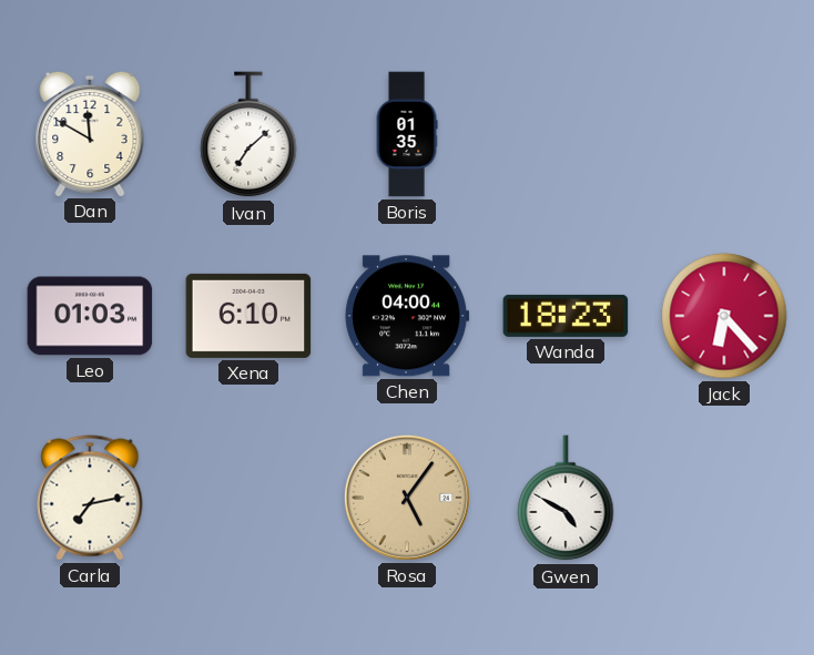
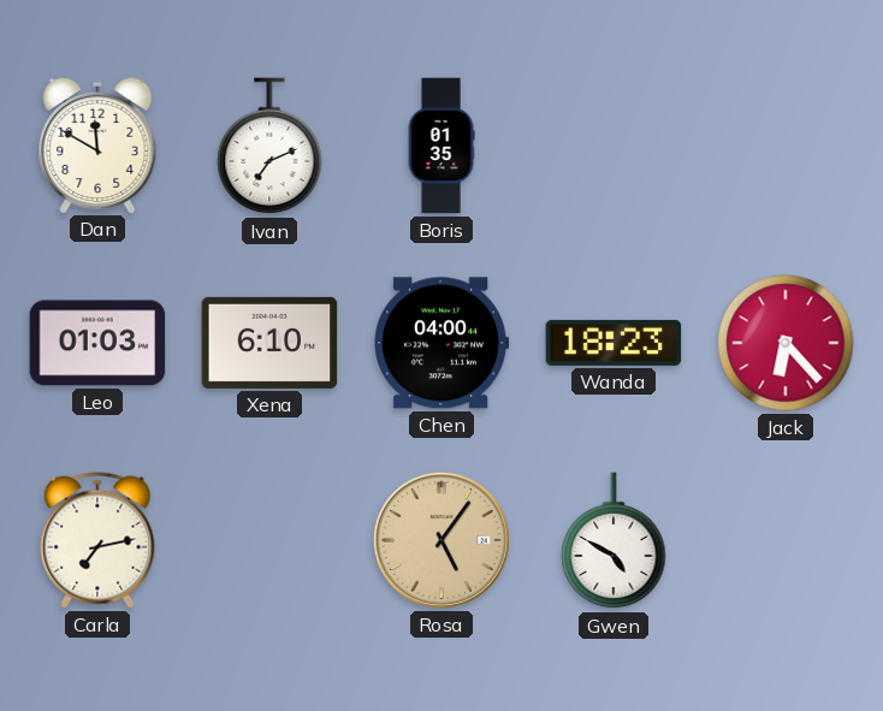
Ivan: 7:08 -> 7:11
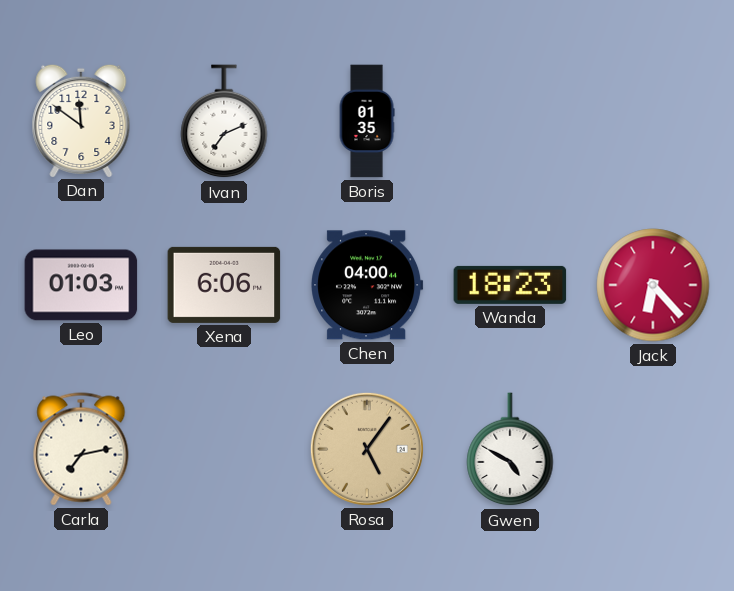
Dan: 11:50 -> 11:51
Xena: 6:10 -> 6:06
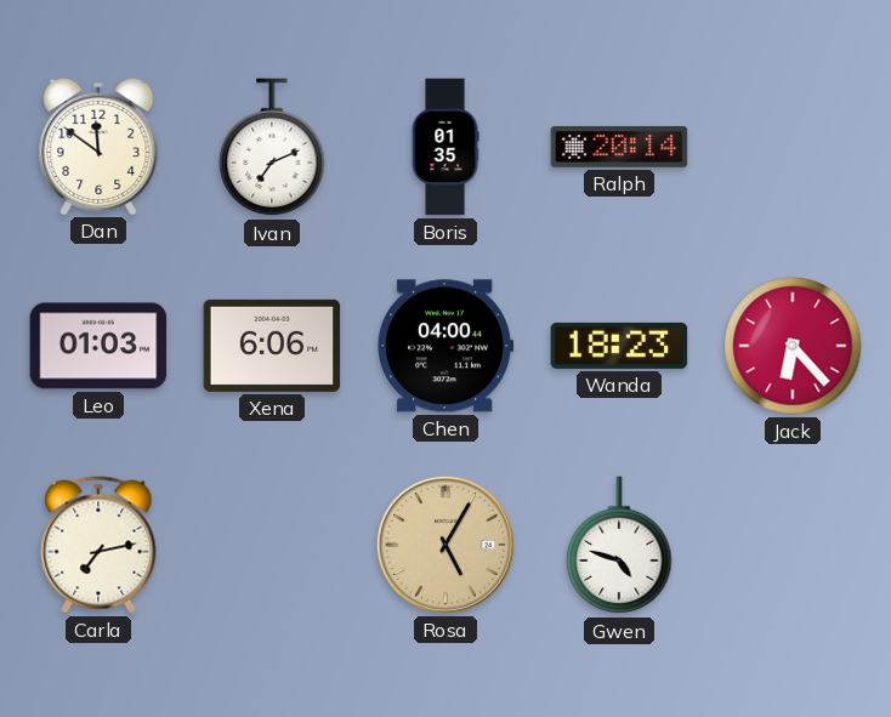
Ralph: none -> 20:14
Rosa: 5:06 -> 5:05
Gwen: 4:50 -> 4:48
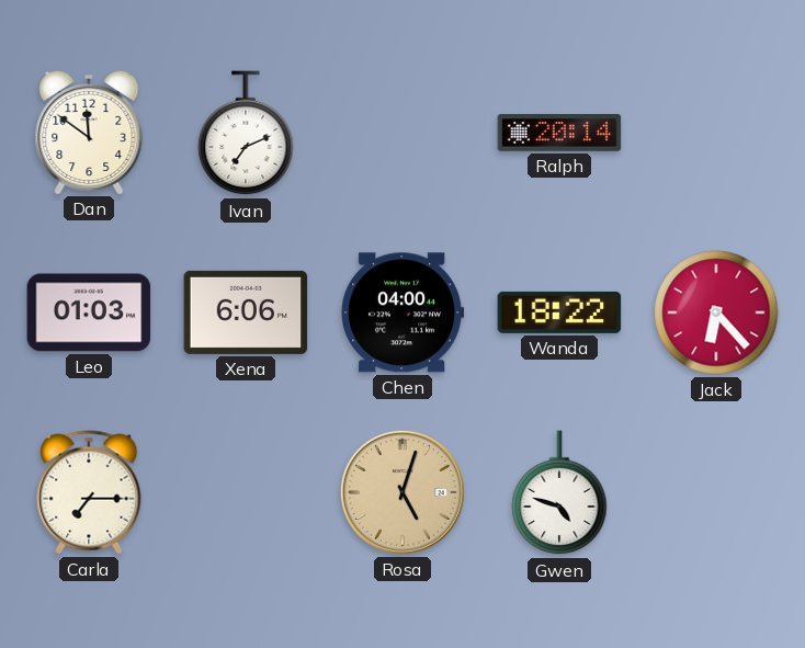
Boris: 01:35 -> none
Wanda: 18:23 -> 18:22
Carla: 7:13 -> 7:15
Rosa: 5:05 -> 5:03
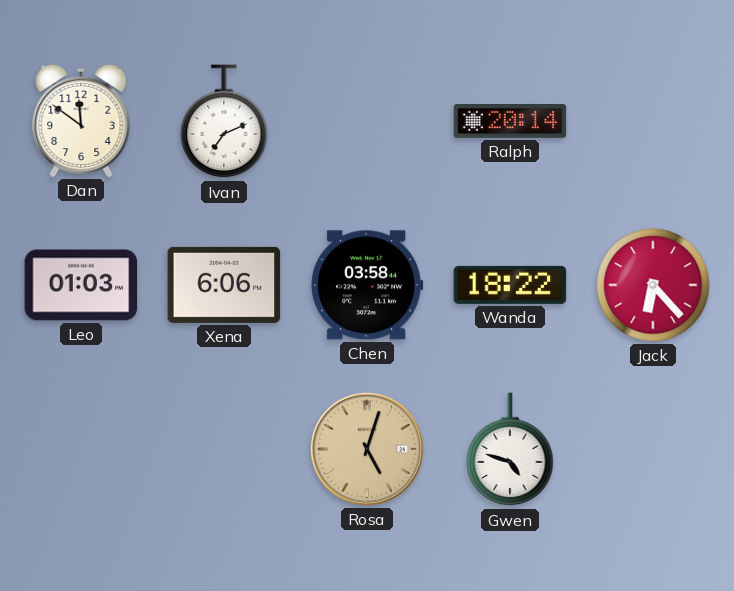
Chen: 04:00 -> 03:58
Carla: 7:15 -> none
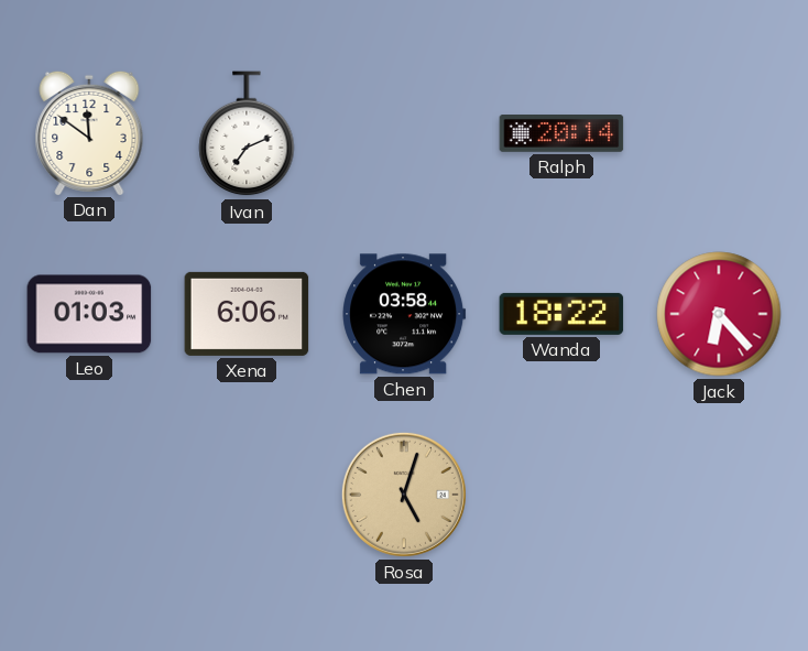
Gwen: 4:48 -> none
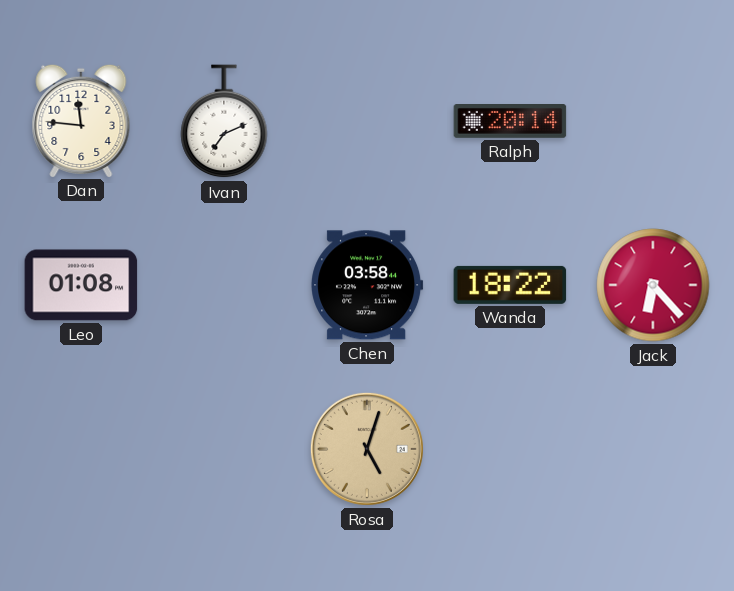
Dan: 11:51 -> 11:46
Leo: 01:03 -> 01:08
Xena: 6:06 -> none
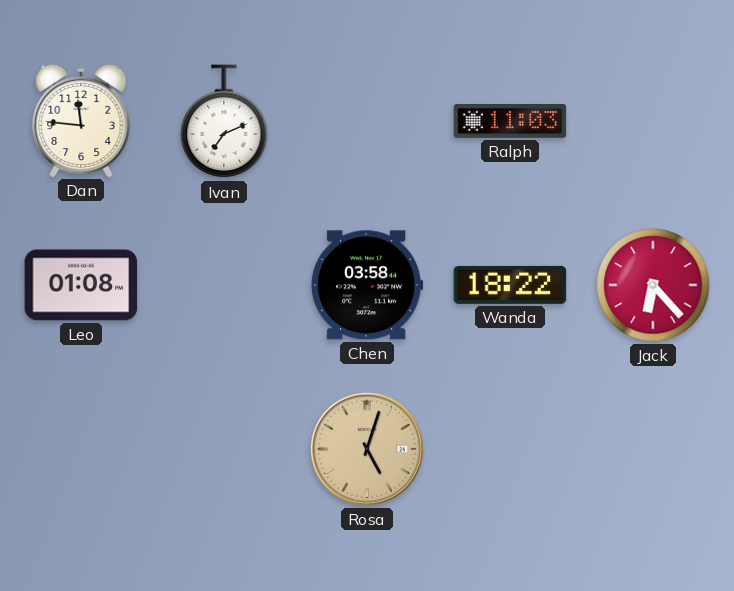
Ralph: 20:14 -> 11:03
